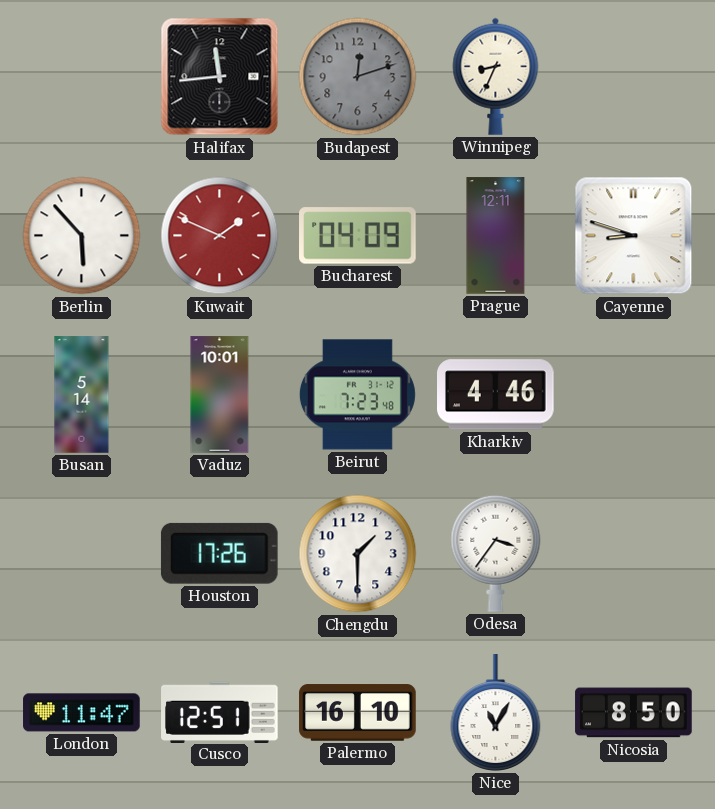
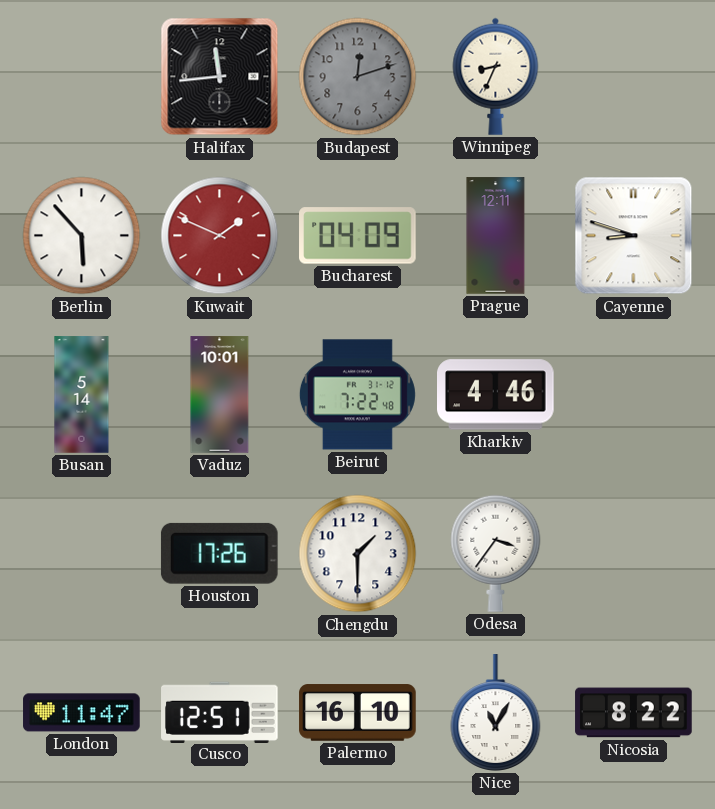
Beirut: 7:23 -> 7:22
Nicosia: 8:50 -> 8:22
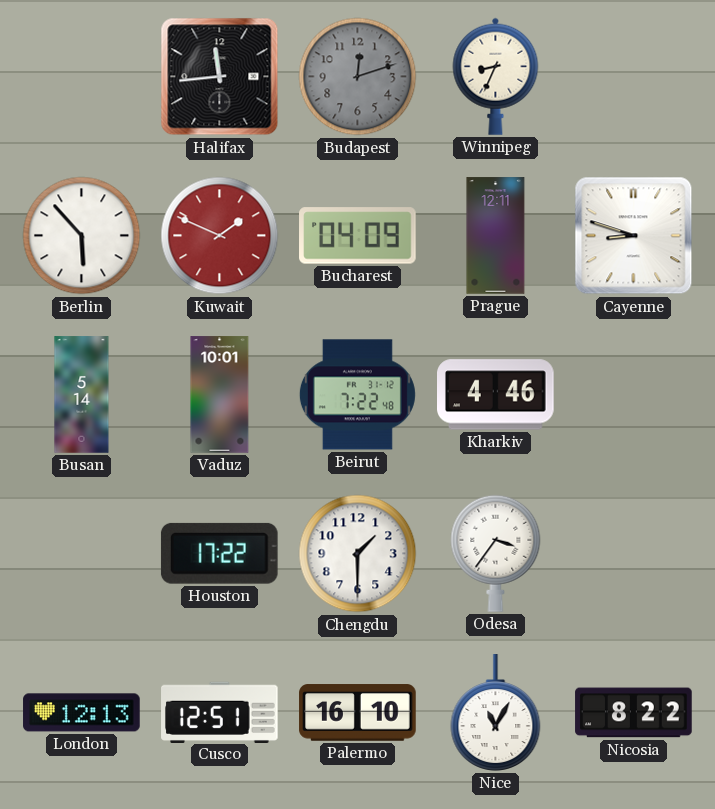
Houston: 17:26 -> 17:22
London: 11:47 -> 12:13
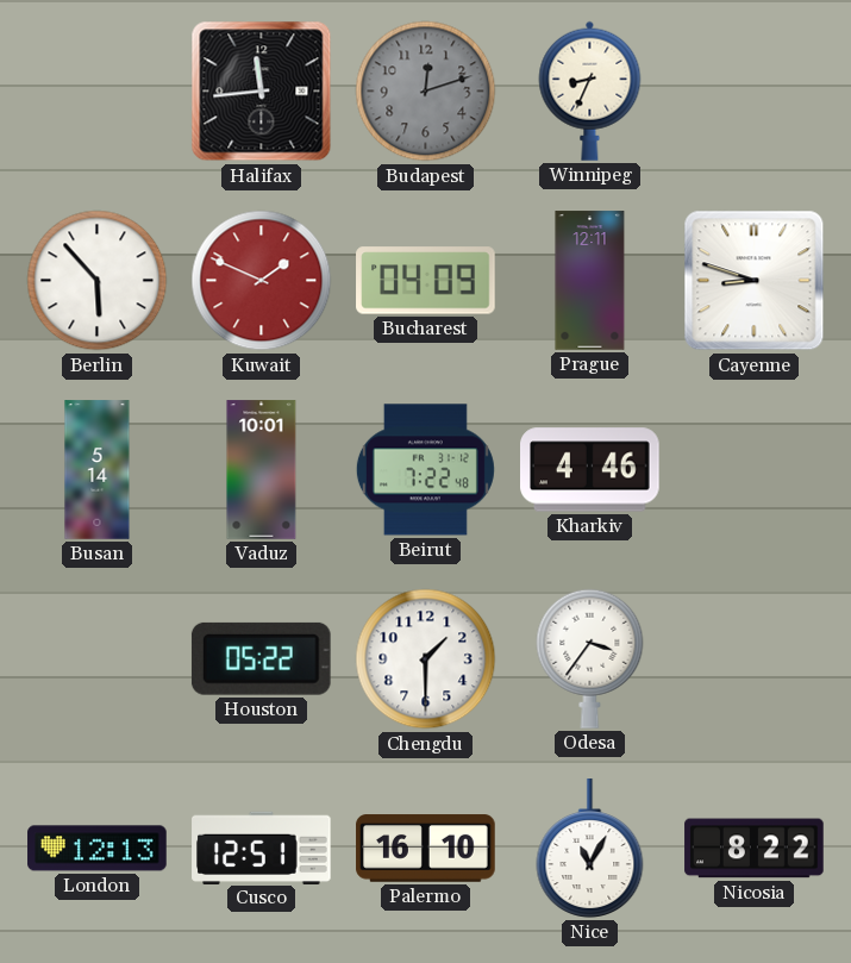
Houston: 17:22 -> 05:22
